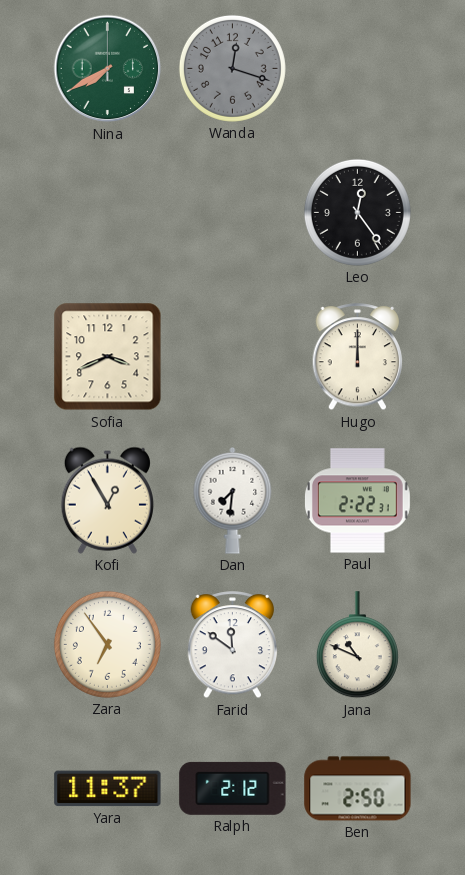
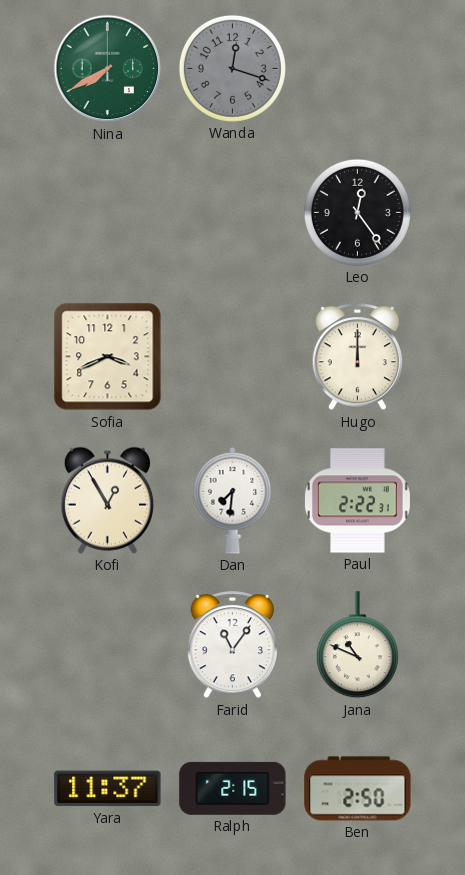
Zara: 6:54 -> none
Farid: 11:51 -> 11:06
Ralph: 2:12 -> 2:15
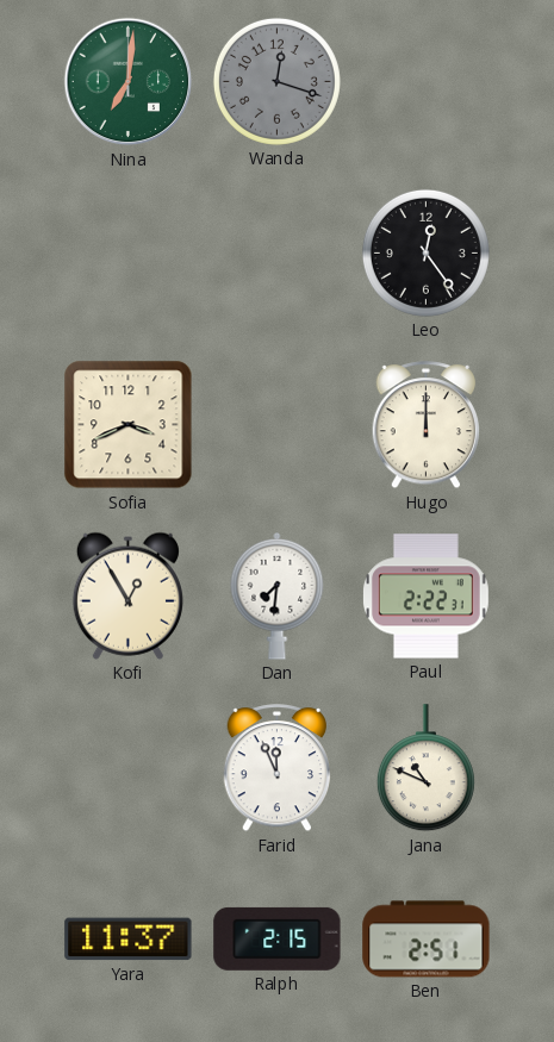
Nina: 7:40 -> 7:01
Farid: 11:06 -> 11:56
Ben: 2:50 -> 2:51
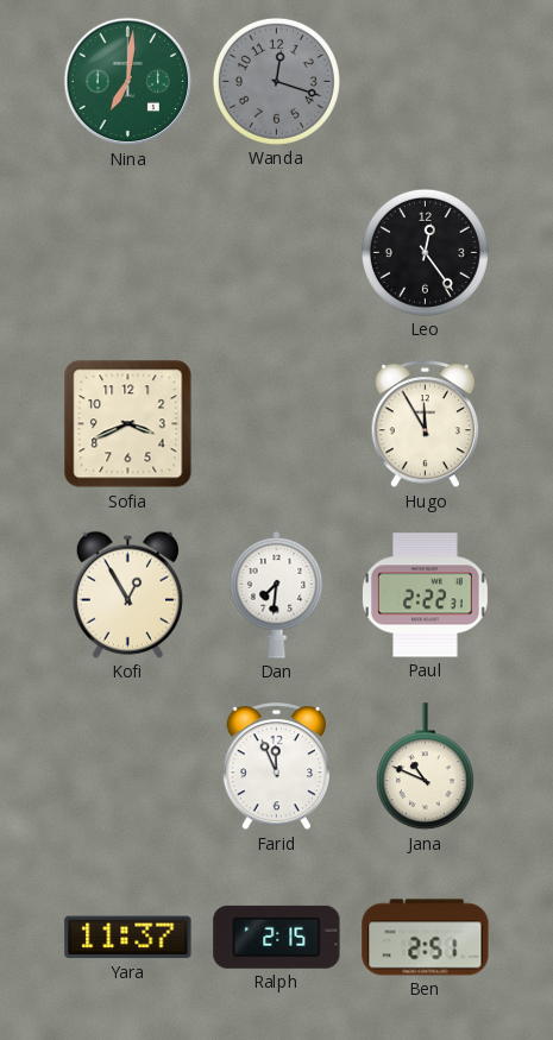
Hugo: 12:00 -> 11:55
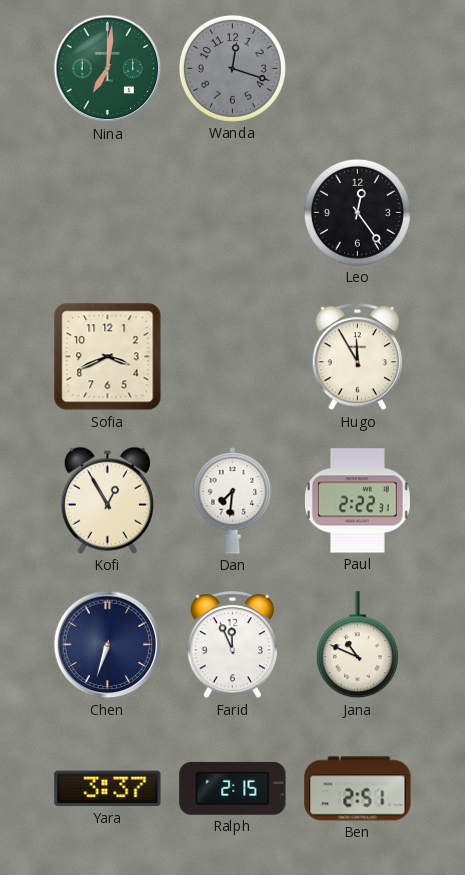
Chen: none -> 6:33
Yara: 11:37 -> 3:37
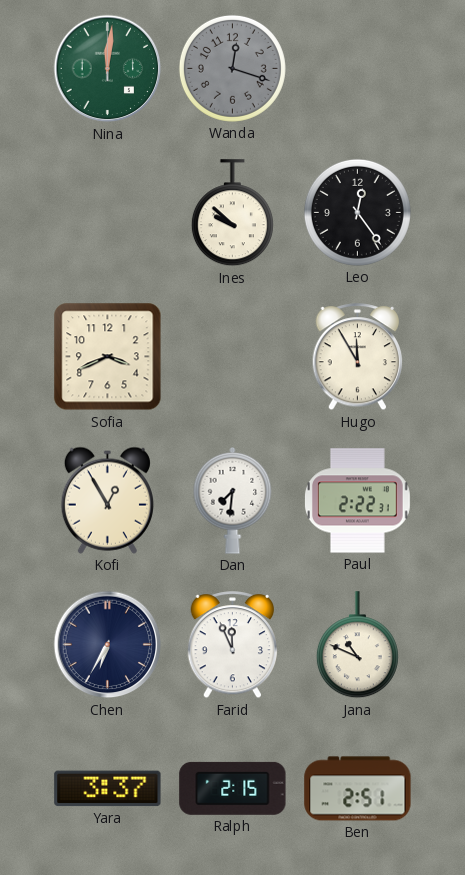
Nina: 7:01 -> 12:01
Ines: none -> 9:52
Chen: 6:33 -> 6:35
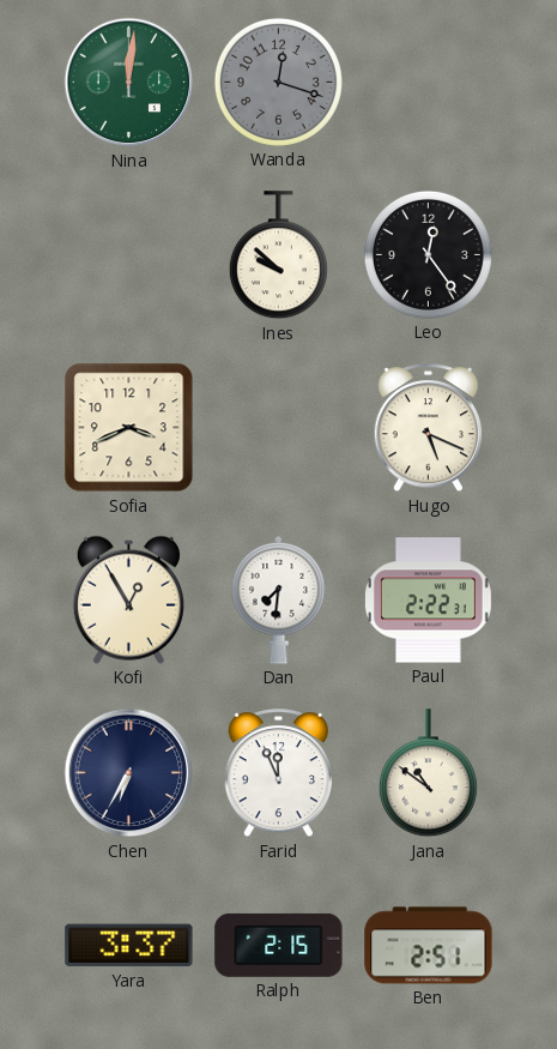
Hugo: 11:55 -> 5:19
Jana: 10:49 -> 10:51
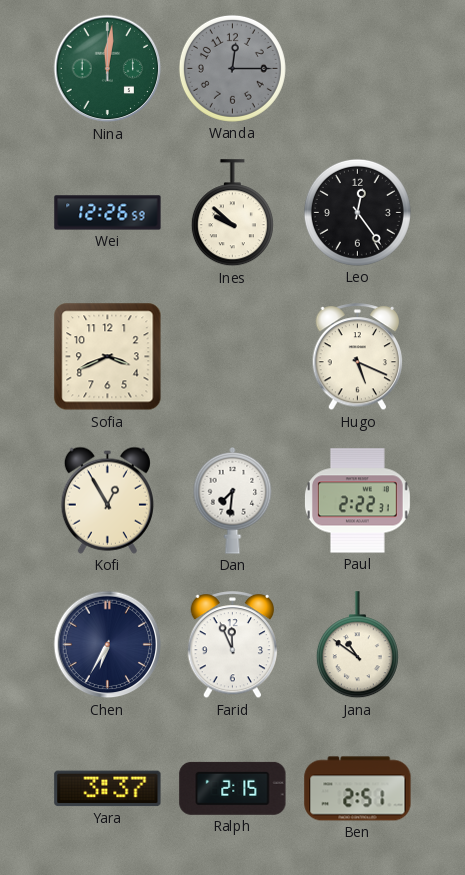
Wanda: 12:18 -> 12:15
Wei: none -> 12:26
